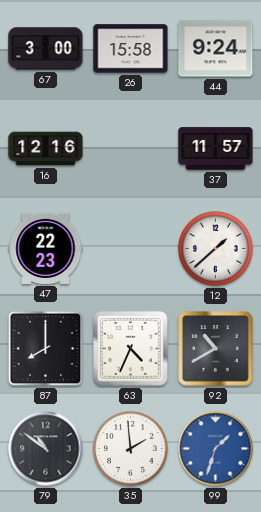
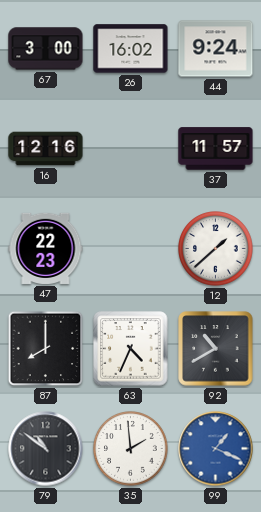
26: 15:58 -> 16:02
99: 1:33 -> 1:19
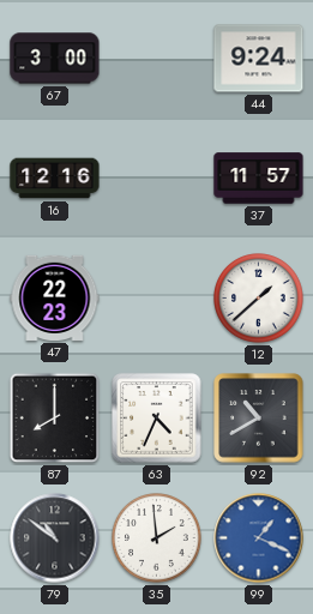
26: 16:02 -> none
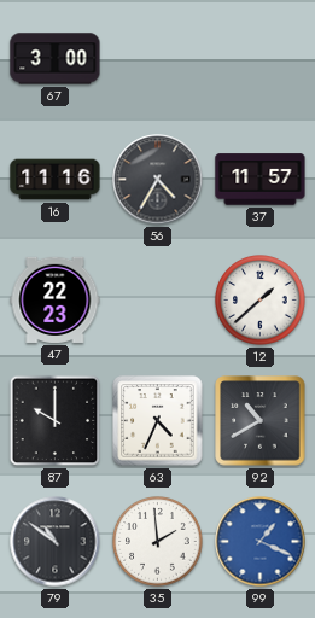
44: 9:24 -> none
16: 12:16 -> 11:16
56: none -> 4:35
87: 8:00 -> 10:00
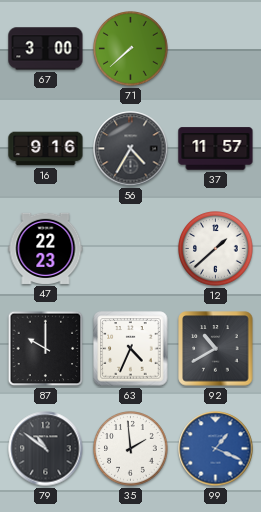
71: none -> 7:38
16: 11:16 -> 9:16
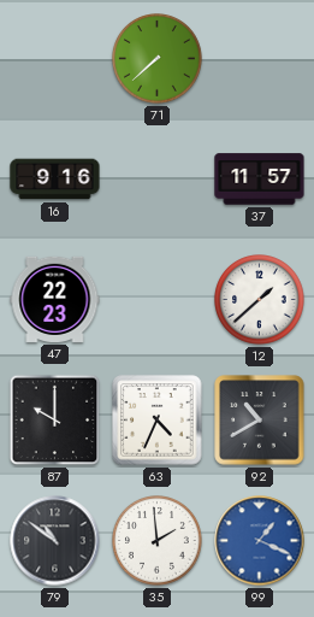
67: 3:00 -> none
56: 4:35 -> none
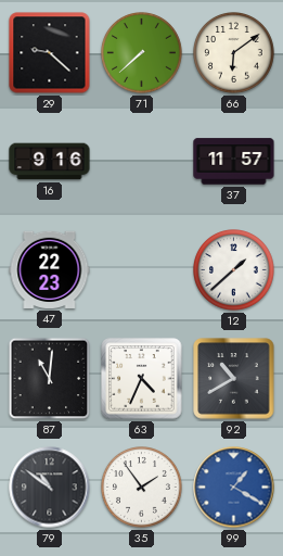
29: none -> 9:22
66: none -> 6:09
87: 10:00 -> 11:01
35: 1:59 -> 1:54
99: 1:19 -> 1:20
